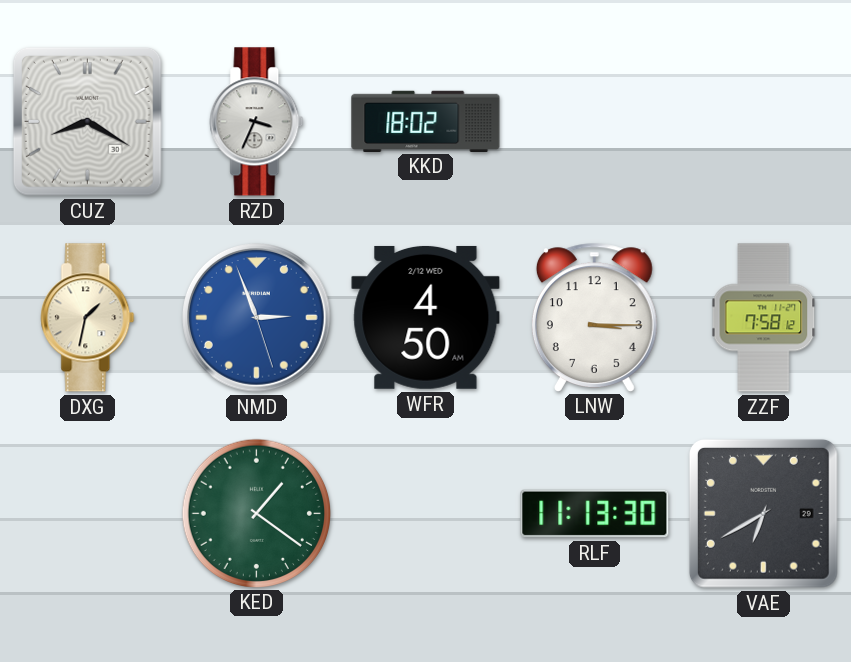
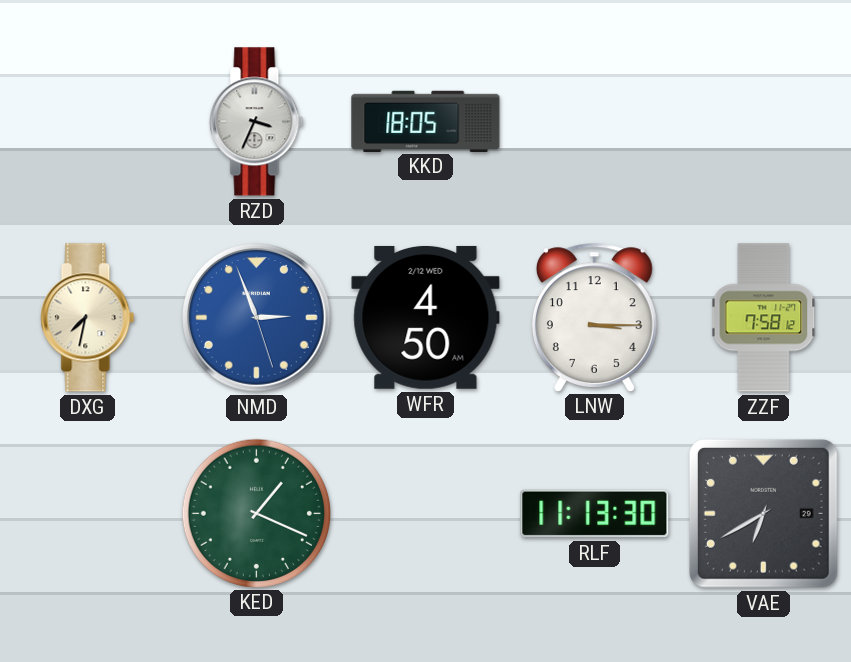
CUZ: 8:20 -> none
KKD: 18:02 -> 18:05
DXG: 1:32 -> 7:32
KED: 1:21 -> 1:19
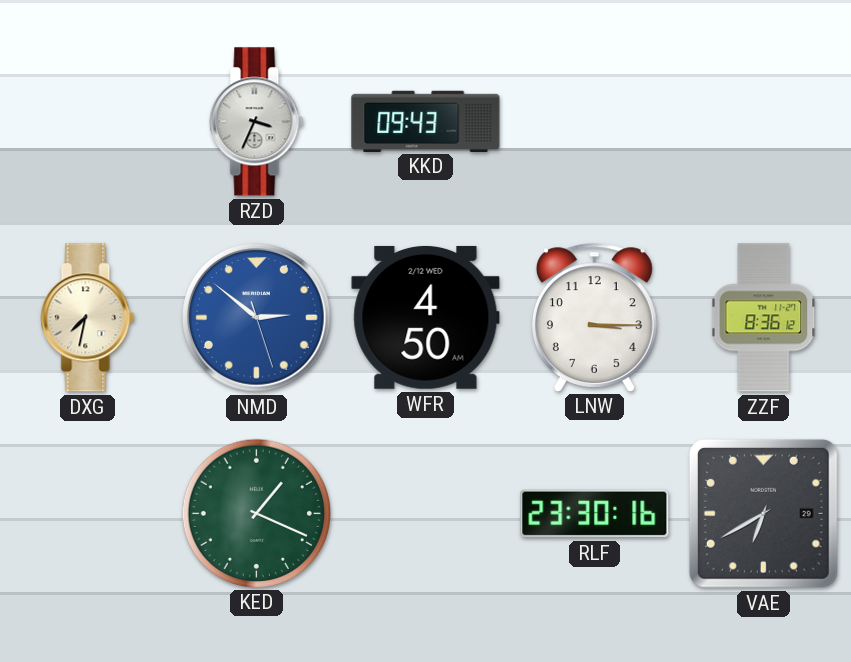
KKD: 18:05 -> 09:43
NMD: 2:56 -> 2:51
ZZF: 7:58 -> 8:36
RLF: 11:13 -> 23:30
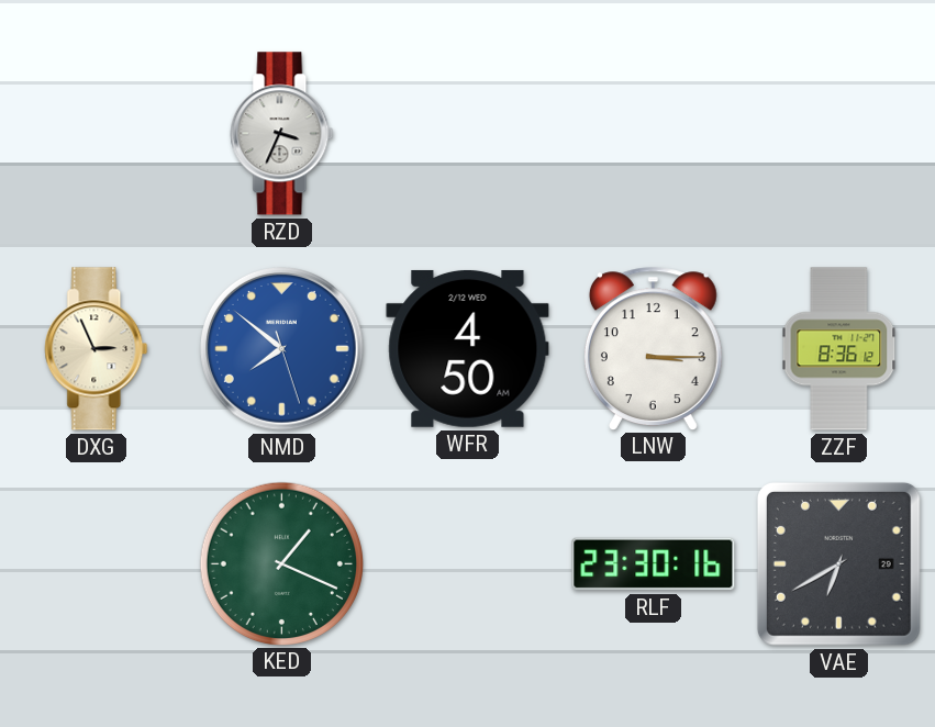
KKD: 09:43 -> none
DXG: 7:32 -> 2:56
NMD: 2:51 -> 7:51
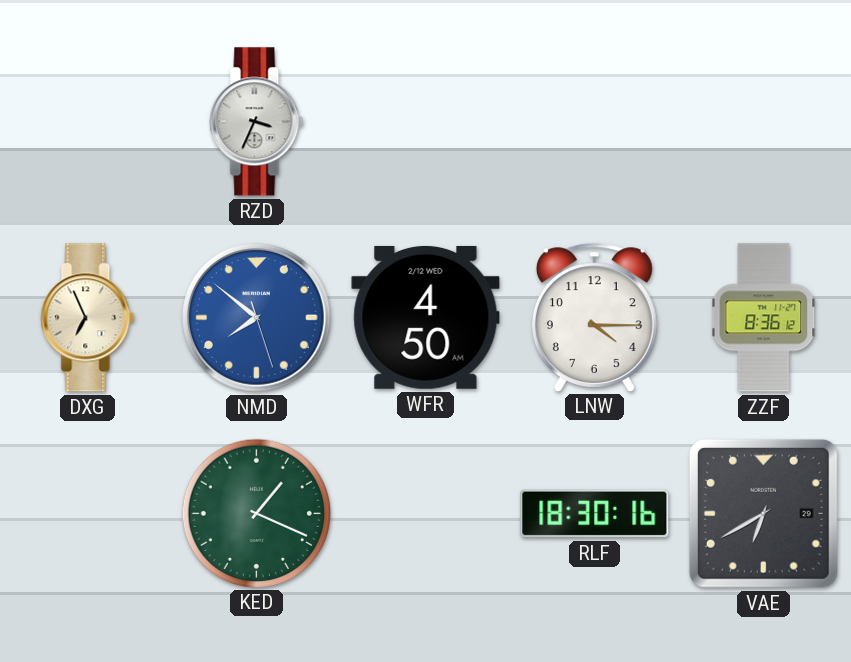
DXG: 2:56 -> 6:56
LNW: 3:15 -> 4:15
RLF: 23:30 -> 18:30
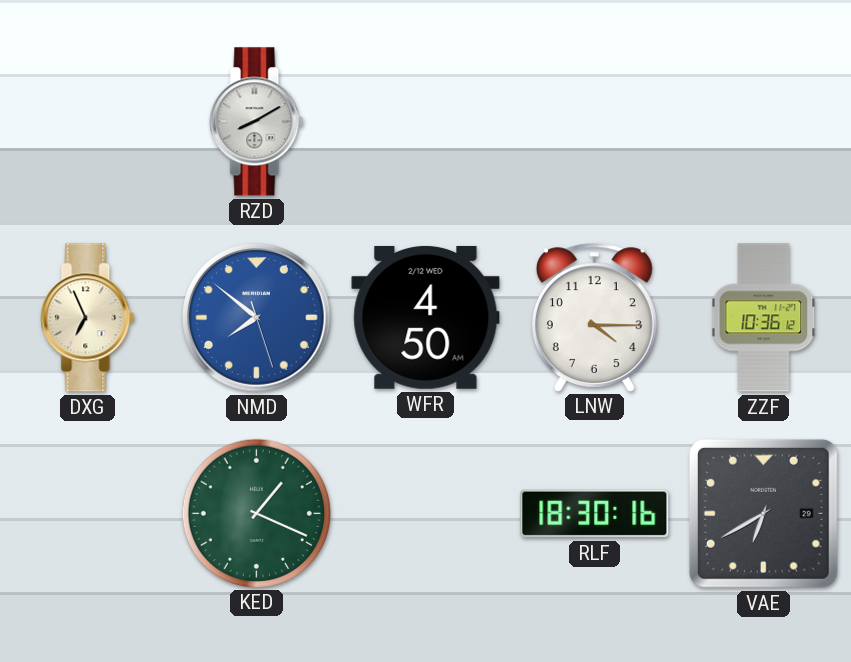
RZD: 3:34 -> 8:10
ZZF: 8:36 -> 10:36
